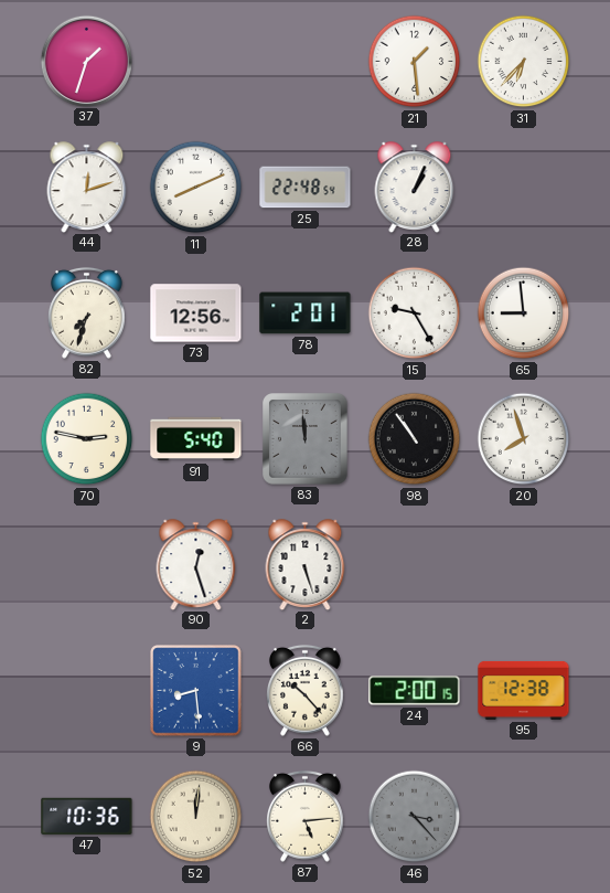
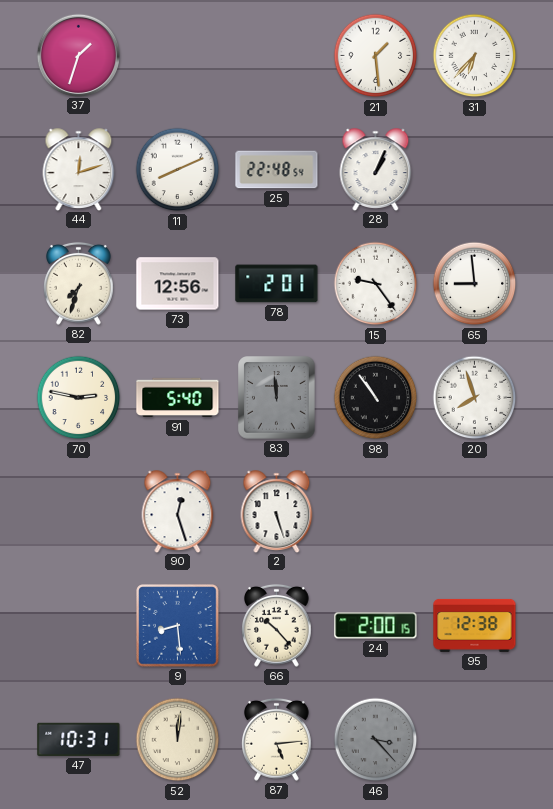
15: 9:25 -> 9:24
47: 10:36 -> 10:31
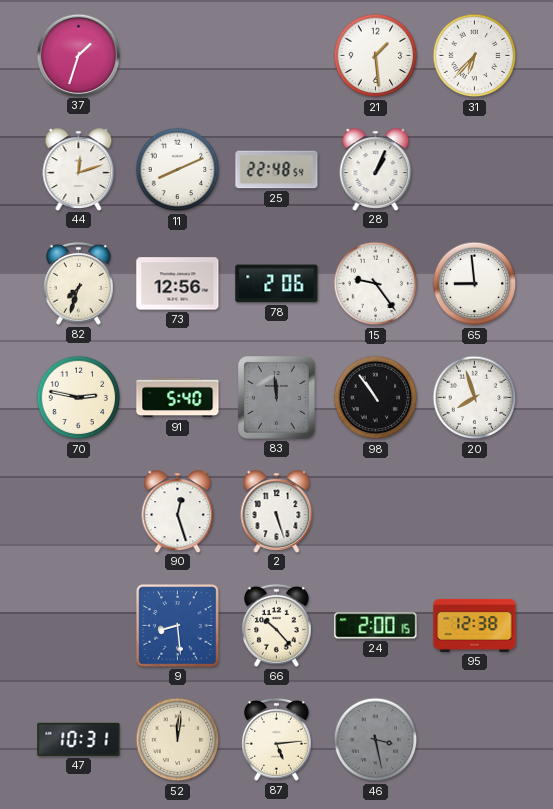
78: 2:01 -> 2:06
46: 3:23 -> 3:28
